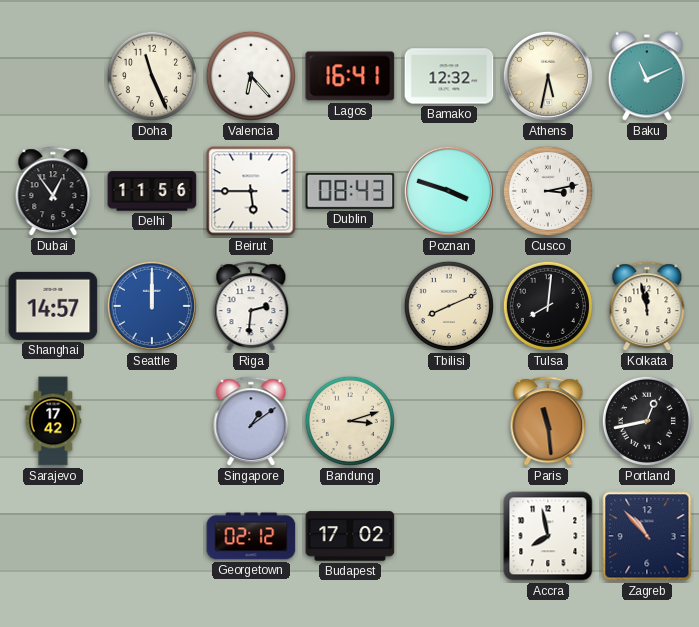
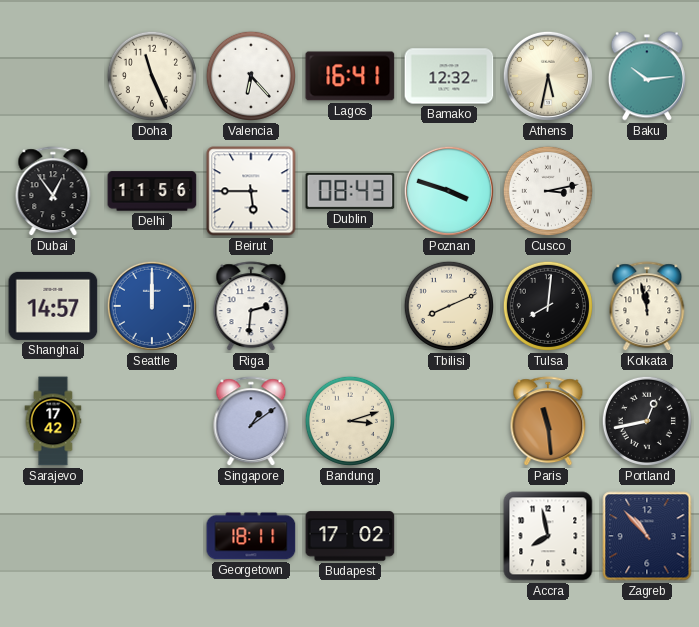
Baku: 11:11 -> 10:14
Georgetown: 02:12 -> 18:11
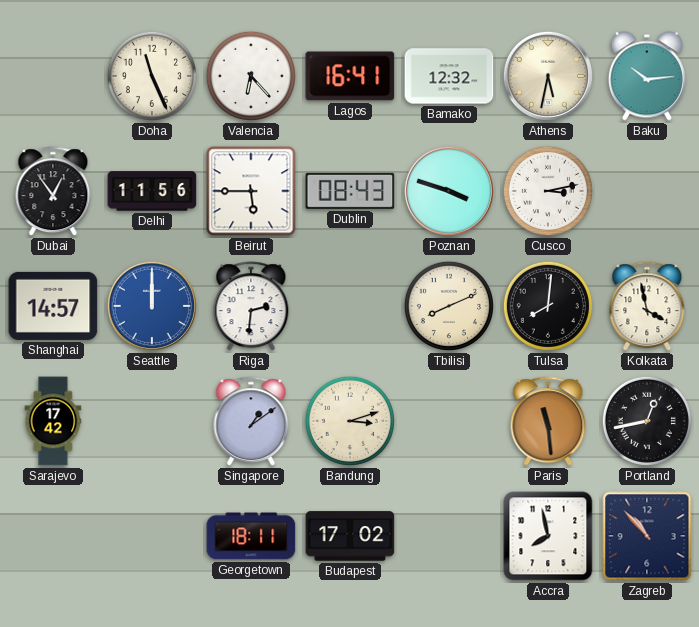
Kolkata: 11:58 -> 3:58
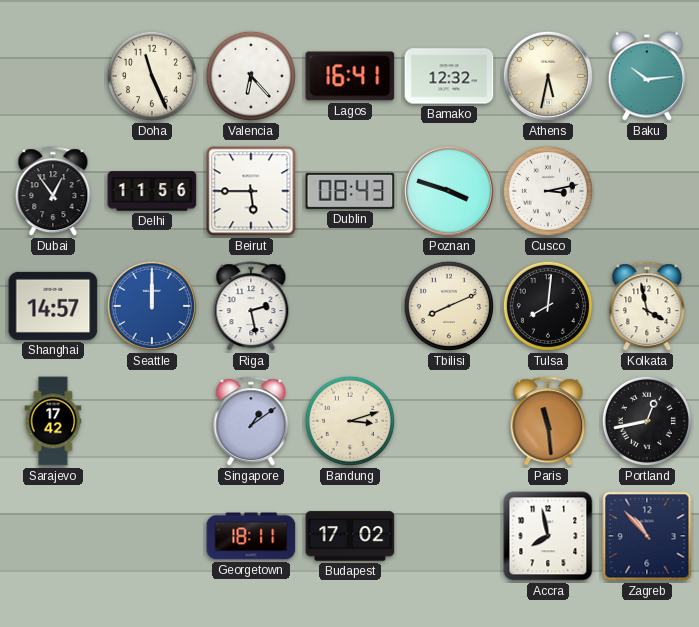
Riga: 2:31 -> 2:28
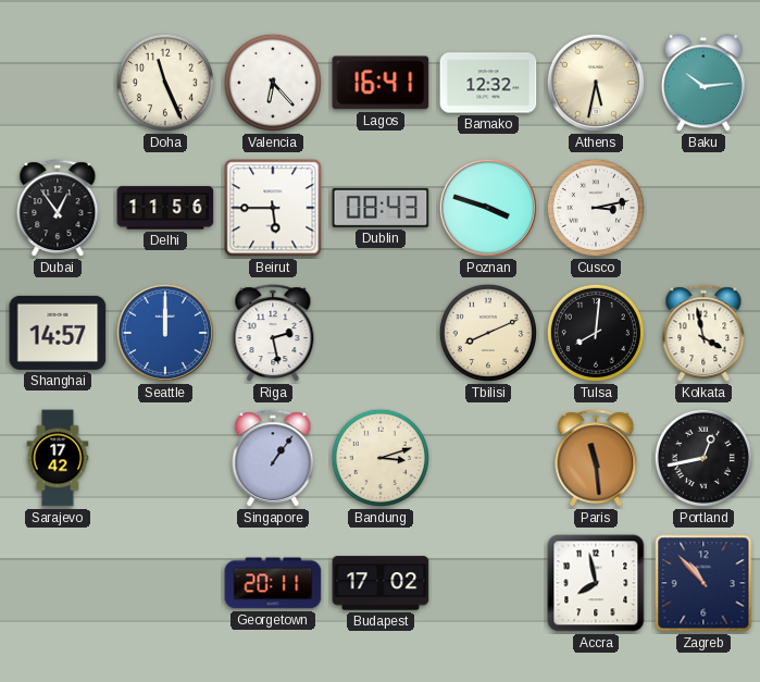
Singapore: 1:09 -> 1:06
Georgetown: 18:11 -> 20:11
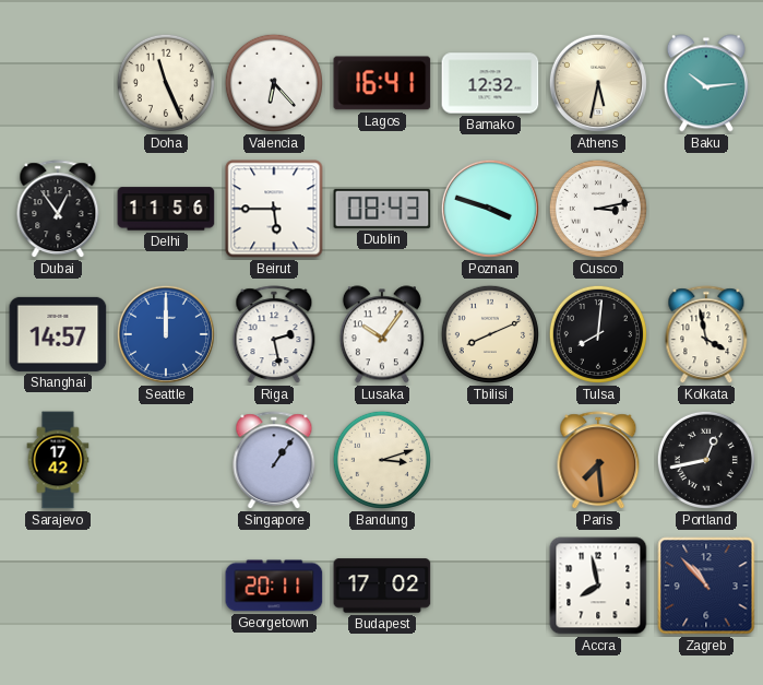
Lusaka: none -> 10:06
Paris: 11:29 -> 7:29
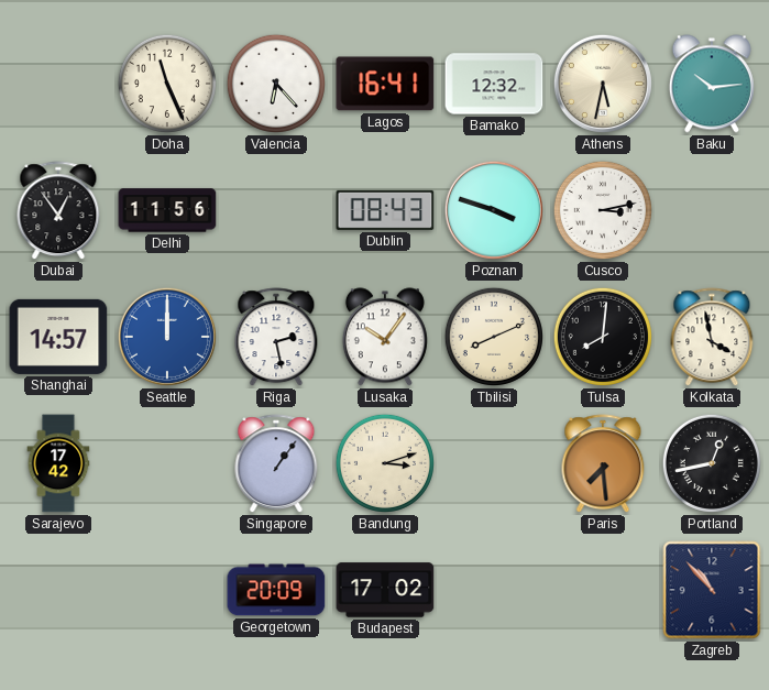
Beirut: 5:45 -> none
Georgetown: 20:11 -> 20:09
Accra: 7:58 -> none
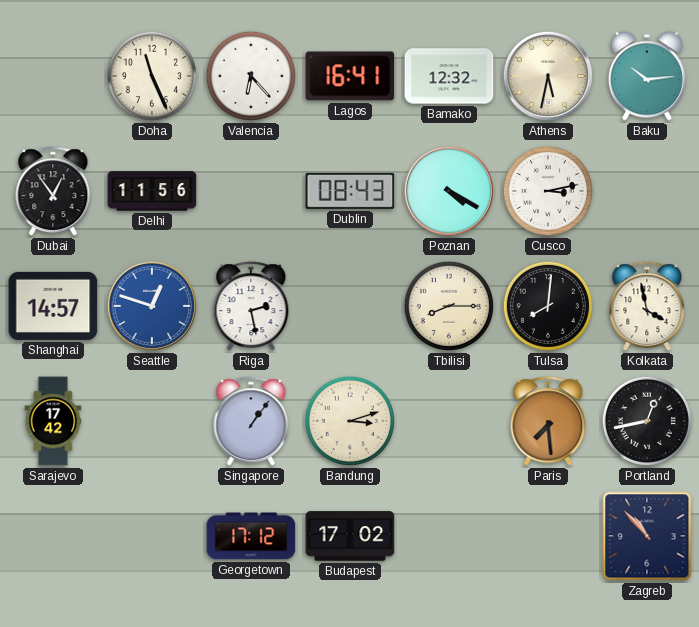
Poznan: 3:48 -> 4:20
Seattle: 12:00 -> 12:48
Lusaka: 10:06 -> none
Tbilisi: 8:11 -> 8:15
Georgetown: 20:09 -> 17:12
